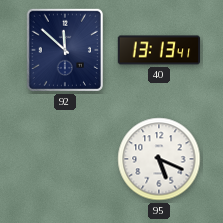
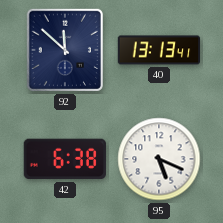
42: none -> 6:38
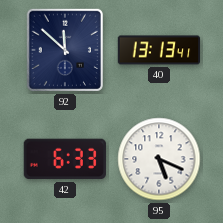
42: 6:38 -> 6:33
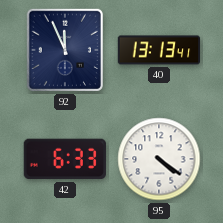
92: 11:52 -> 11:56
95: 5:19 -> 4:21
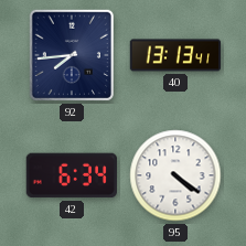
92: 11:56 -> 7:44
42: 6:33 -> 6:34
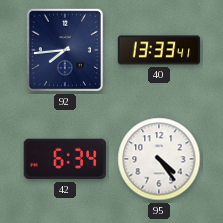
40: 13:13 -> 13:33
95: 4:21 -> 4:24
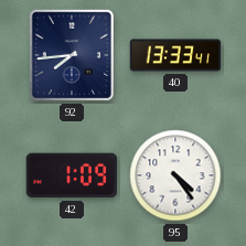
42: 6:34 -> 1:09
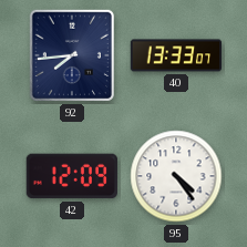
40: 13:33:41 -> 13:33:07
42: 1:09 -> 12:09
